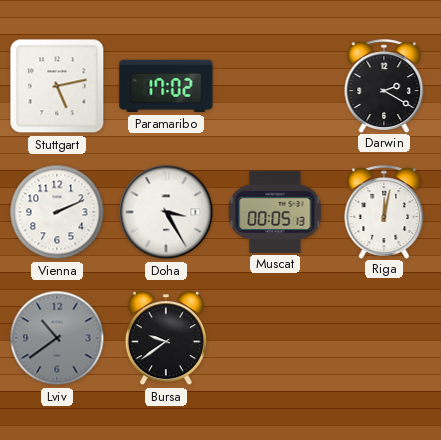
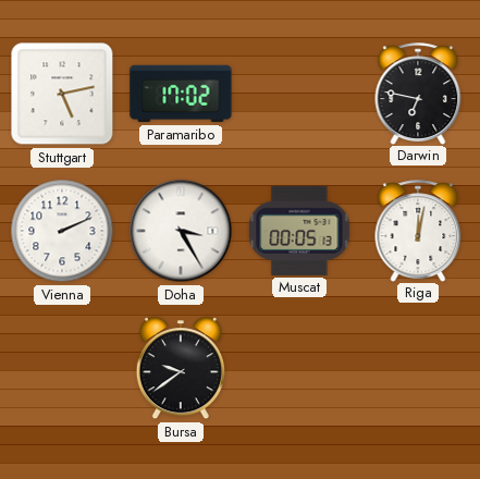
Darwin: 2:20 -> 6:47
Lviv: 10:39 -> none
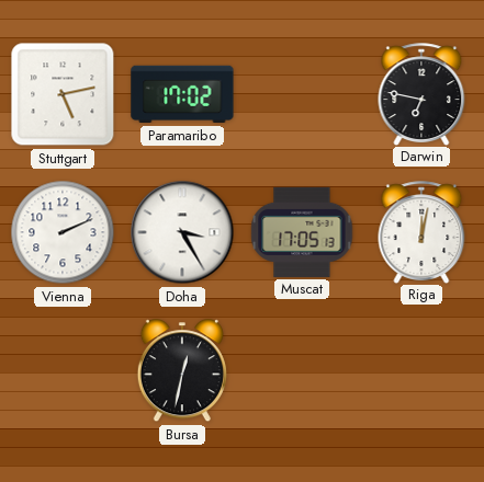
Muscat: 00:05 -> 17:05
Bursa: 9:39 -> 12:32
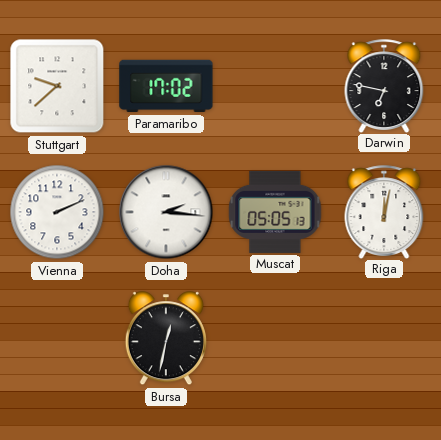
Stuttgart: 5:13 -> 9:38
Doha: 3:25 -> 2:16
Muscat: 17:05 -> 05:05
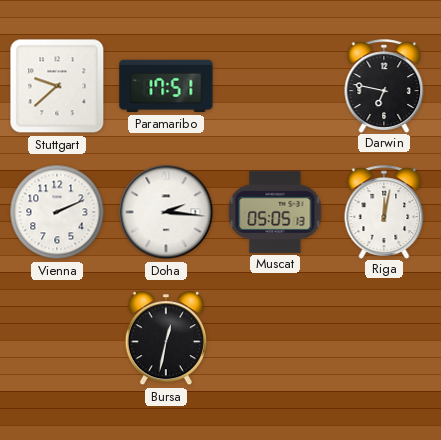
Paramaribo: 17:02 -> 17:51
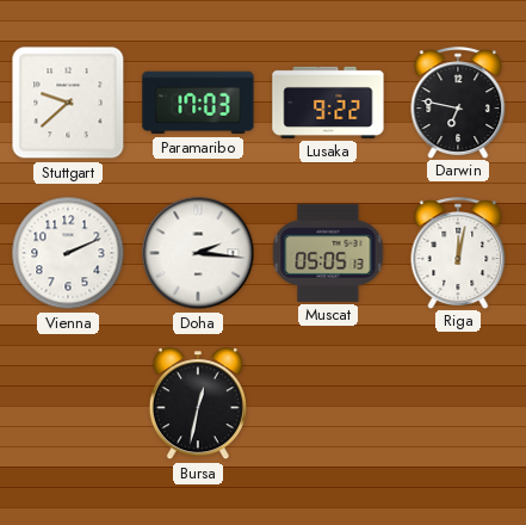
Paramaribo: 17:51 -> 17:03
Lusaka: none -> 9:22
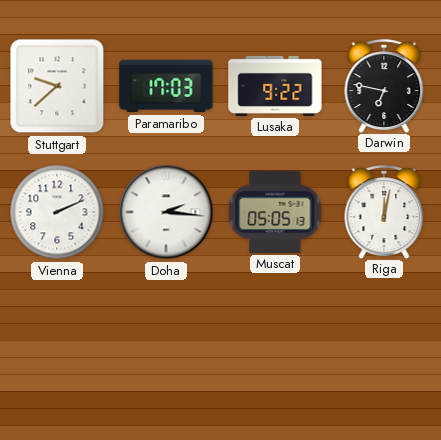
Bursa: 12:32 -> none
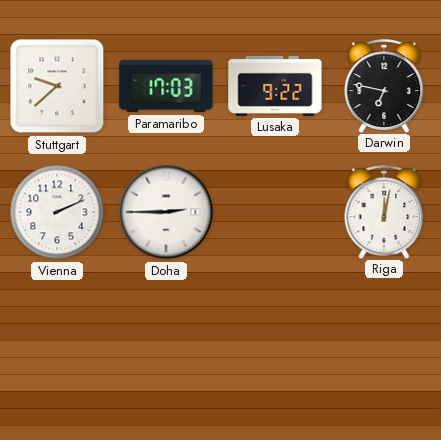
Doha: 2:16 -> 2:45
Muscat: 05:05 -> none
